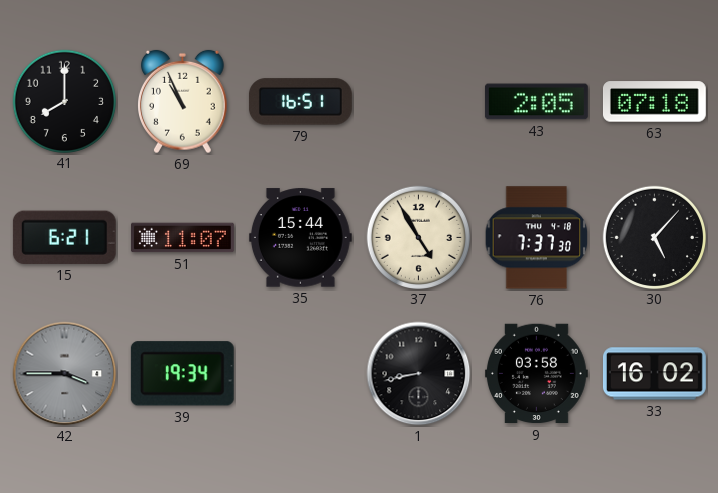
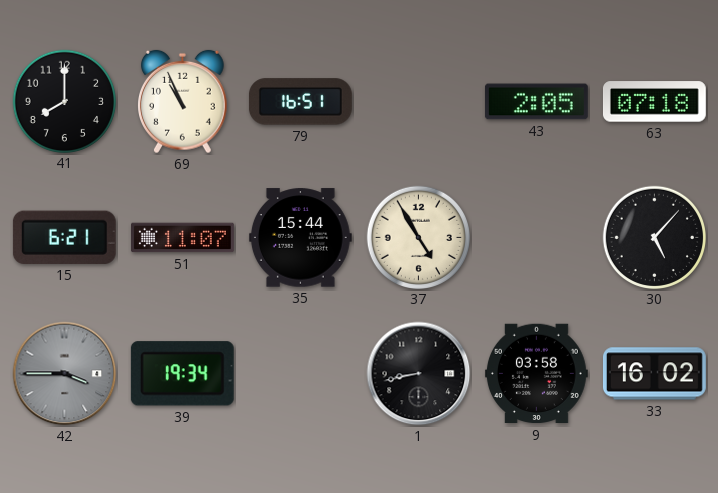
76: 7:37 -> none
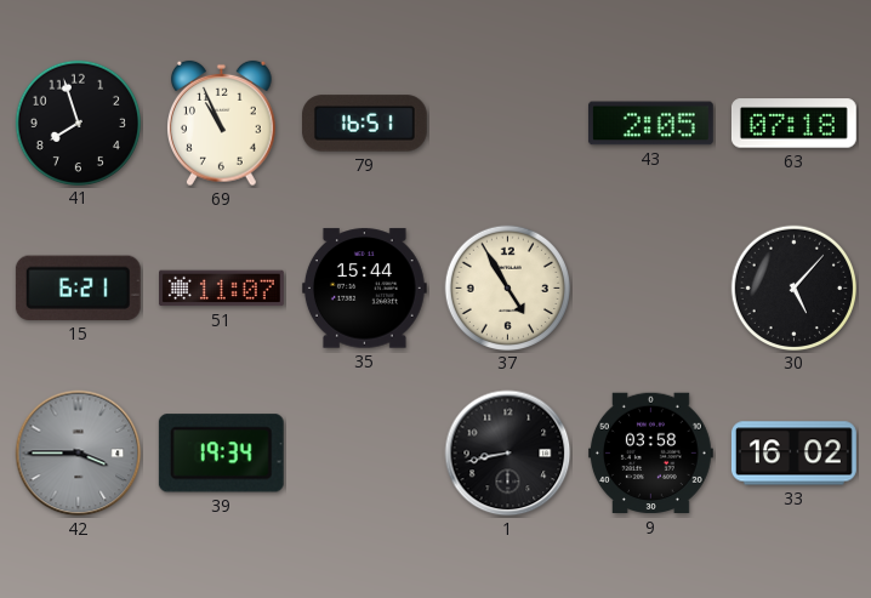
41: 8:00 -> 7:57
